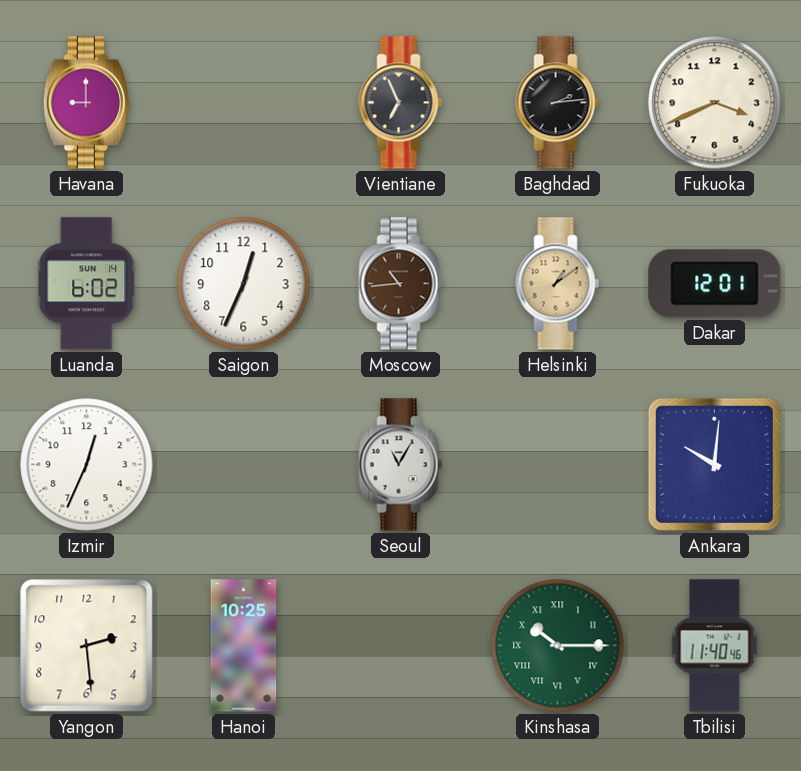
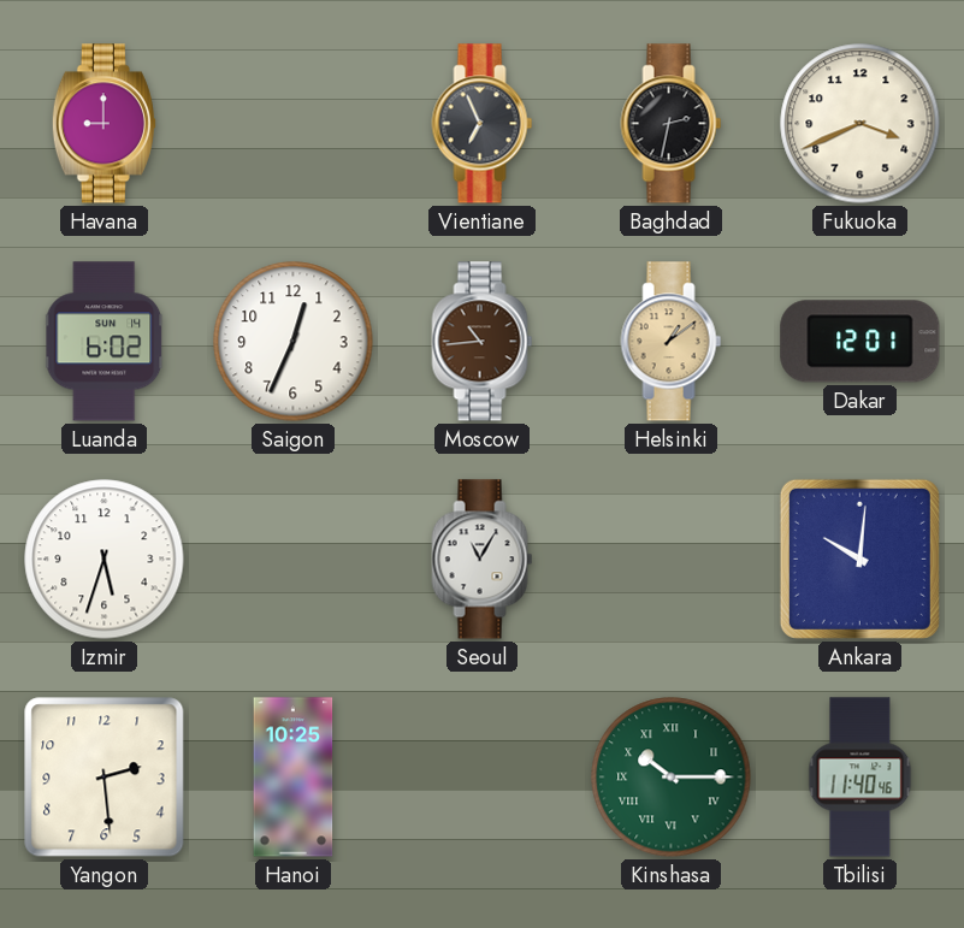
Baghdad: 2:14 -> 2:32
Izmir: 12:34 -> 5:33
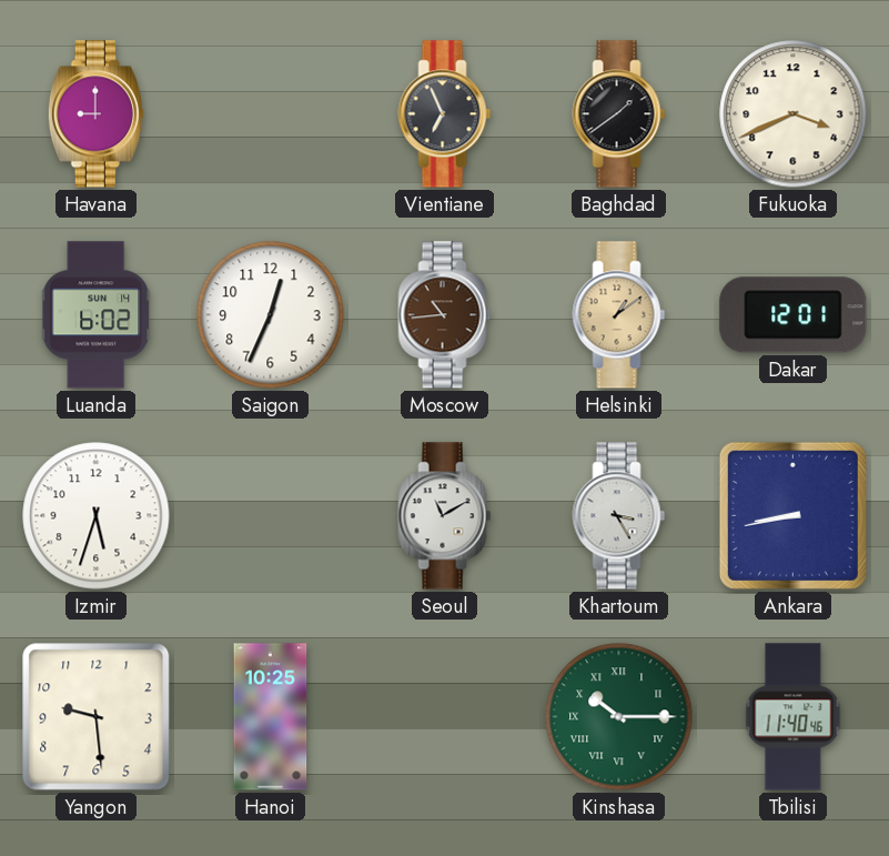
Baghdad: 2:32 -> 1:39
Seoul: 11:05 -> 11:10
Khartoum: none -> 3:25
Ankara: 10:01 -> 8:43
Yangon: 2:29 -> 9:29
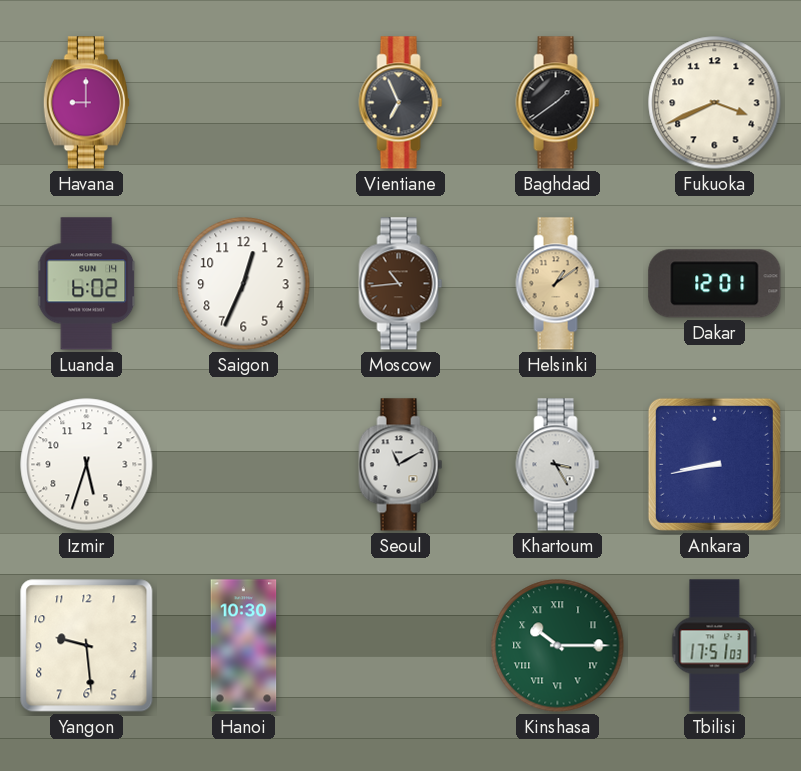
Hanoi: 10:25 -> 10:30
Tbilisi: 11:40 -> 17:51
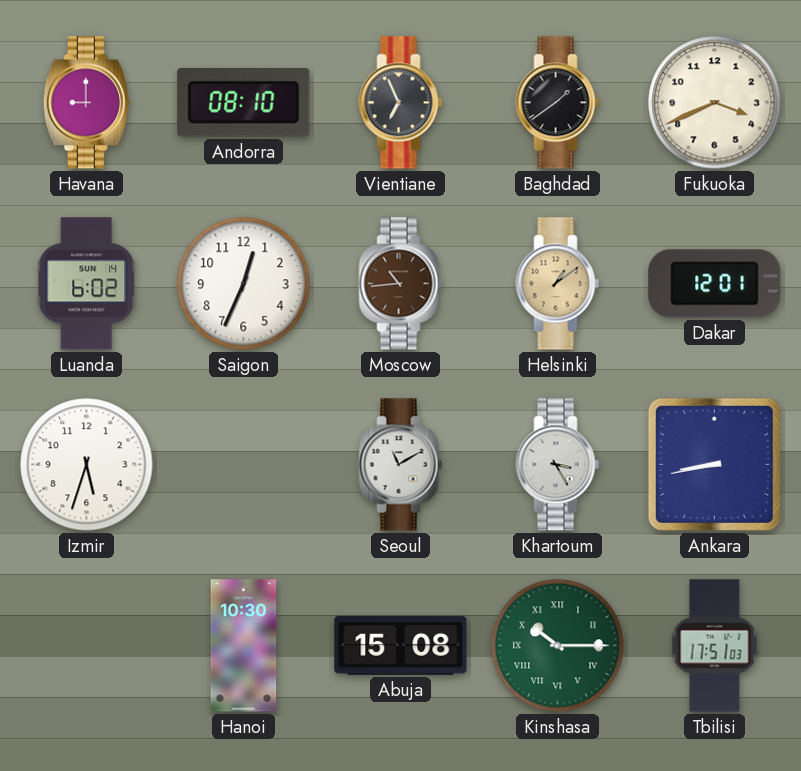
Andorra: none -> 08:10
Yangon: 9:29 -> none
Abuja: none -> 15:08
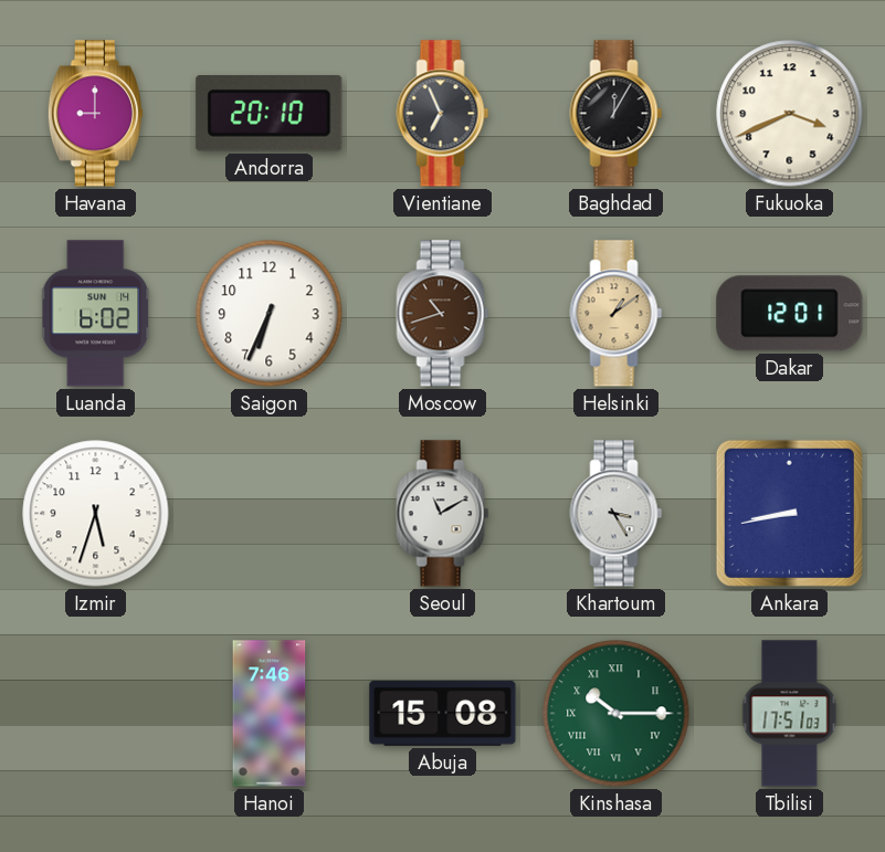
Andorra: 08:10 -> 20:10
Baghdad: 1:39 -> 12:05
Saigon: 12:34 -> 6:34
Moscow: 10:44 -> 10:42
Hanoi: 10:30 -> 7:46
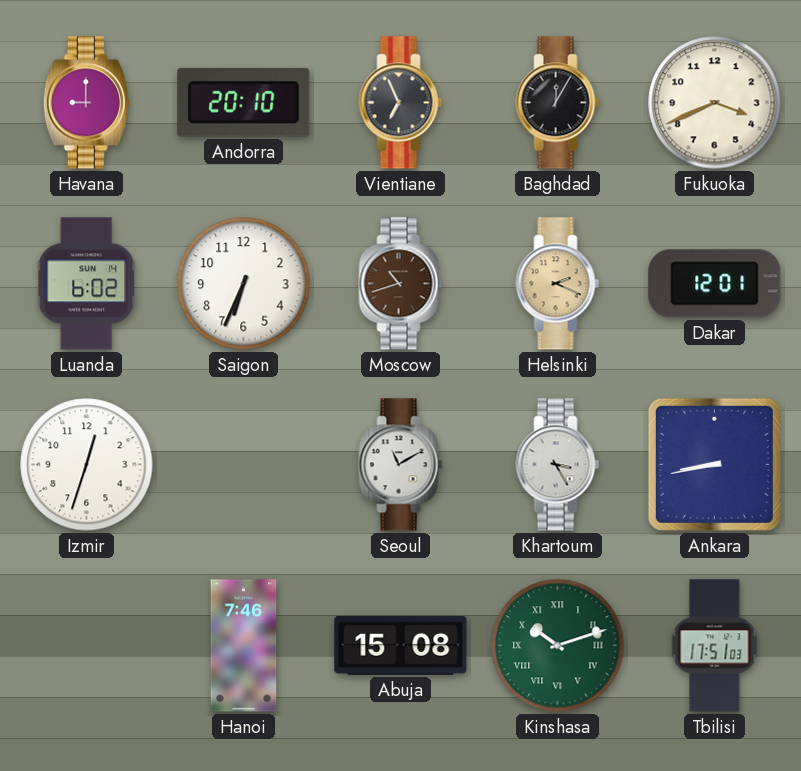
Helsinki: 1:09 -> 2:19
Izmir: 5:33 -> 12:33
Kinshasa: 10:15 -> 10:12
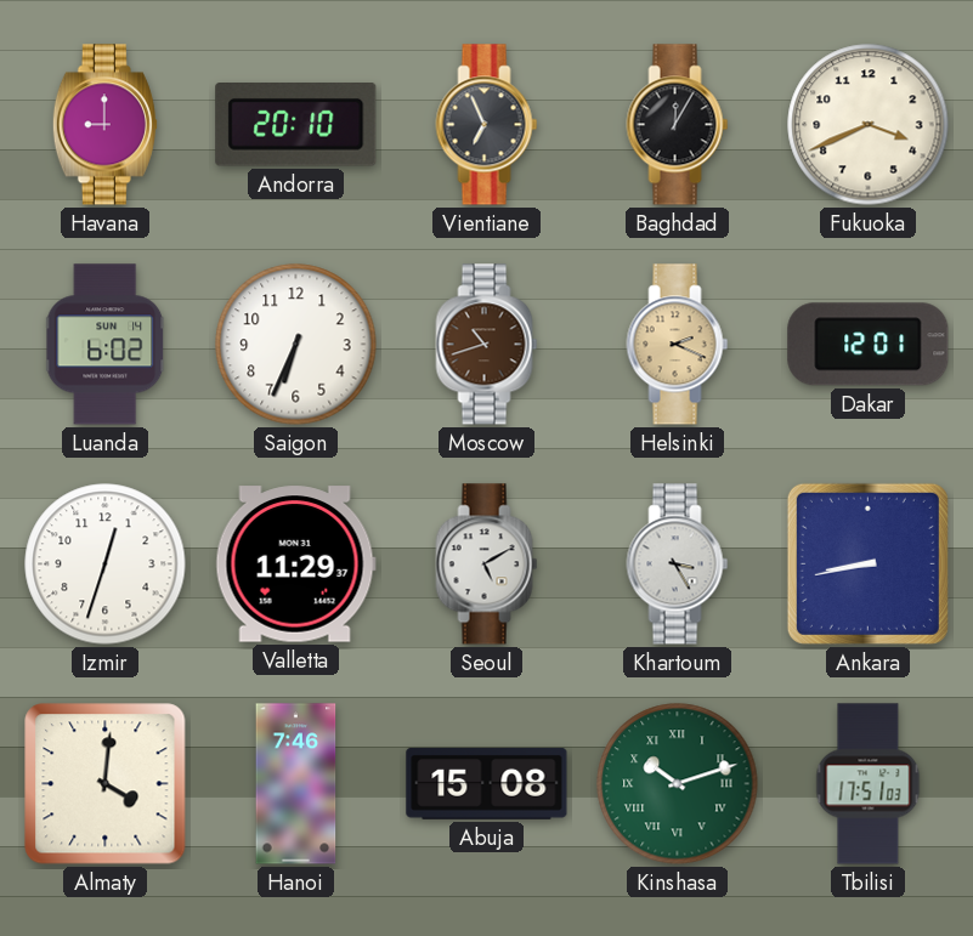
Valletta: none -> 11:29
Seoul: 11:10 -> 5:10
Almaty: none -> 4:01
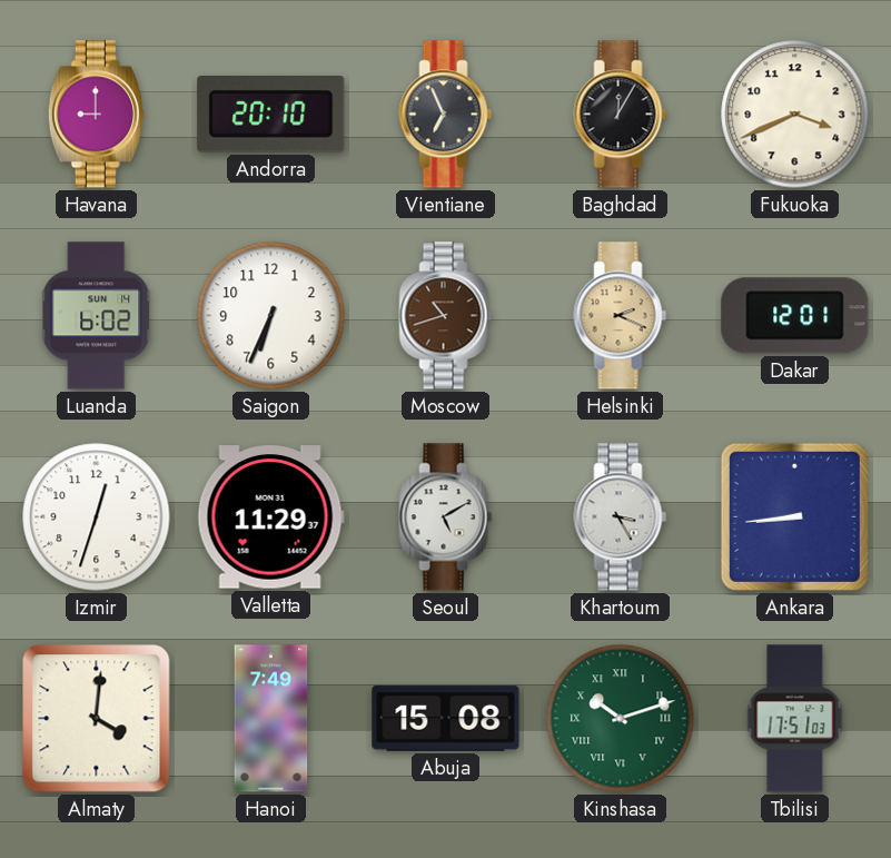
Ankara: 8:43 -> 8:44
Hanoi: 7:46 -> 7:49
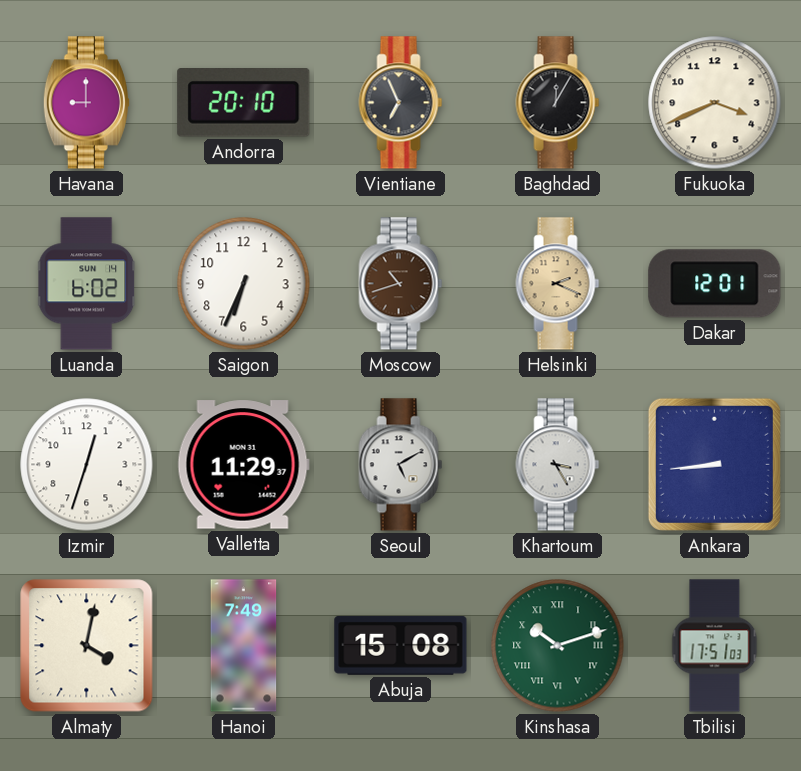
Almaty: 4:01 -> 4:02
